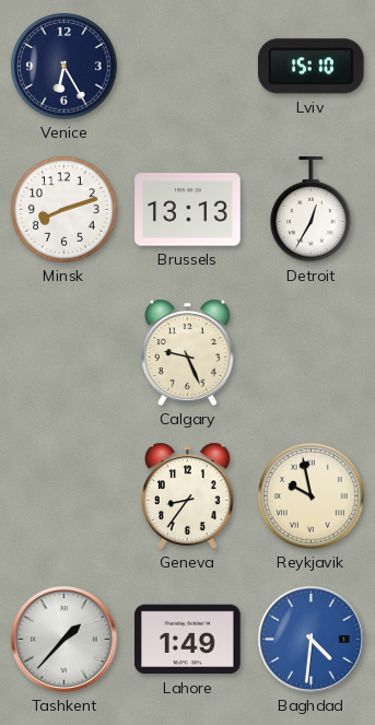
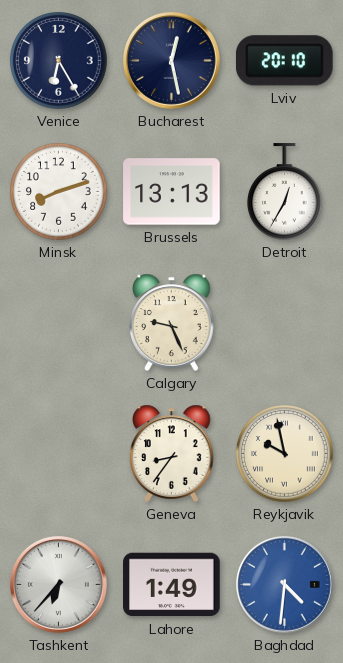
Bucharest: none -> 12:28
Lviv: 15:10 -> 20:10
Tashkent: 1:37 -> 6:37
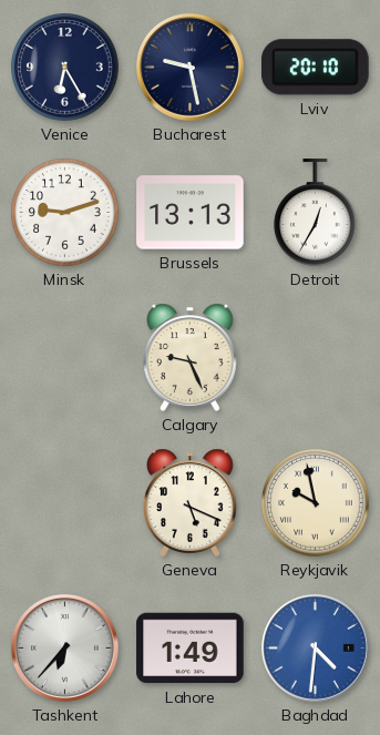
Bucharest: 12:28 -> 9:28
Minsk: 8:12 -> 9:12
Geneva: 8:36 -> 5:19
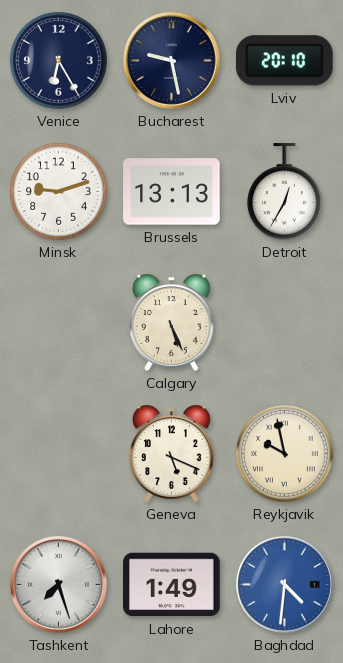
Calgary: 9:26 -> 5:26
Tashkent: 6:37 -> 7:27
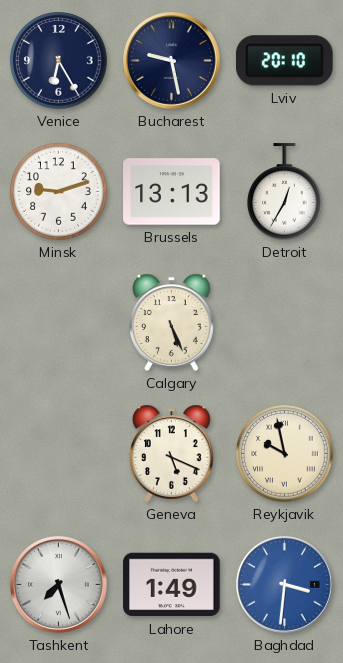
Baghdad: 4:31 -> 3:31
